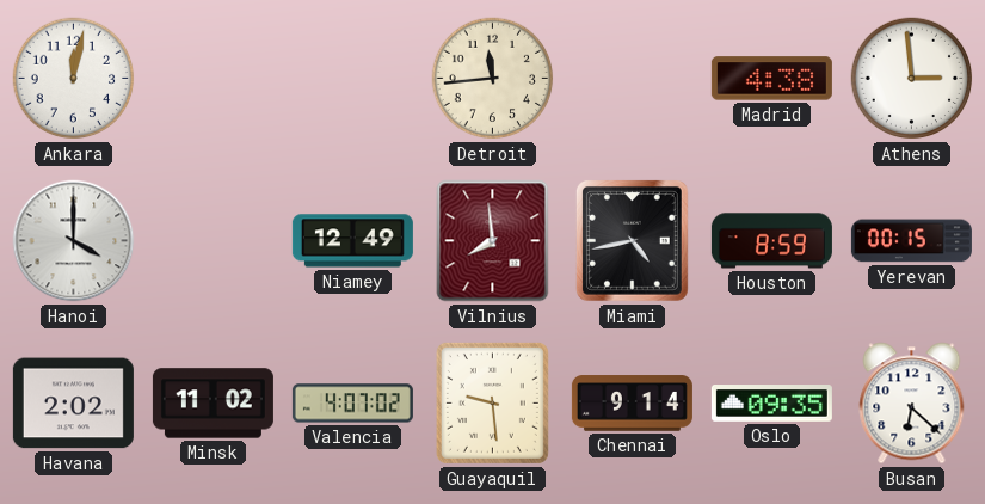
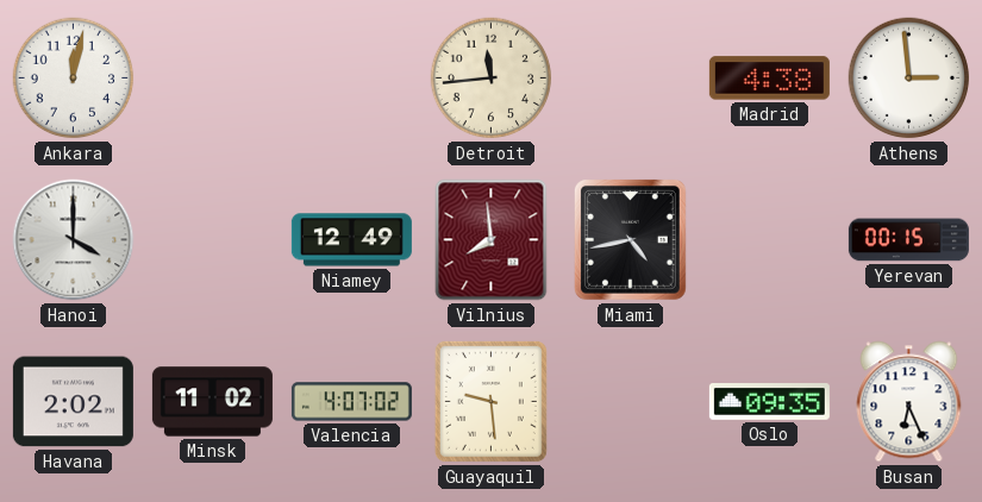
Houston: 8:59 -> none
Chennai: 9:14 -> none
Busan: 6:22 -> 6:26
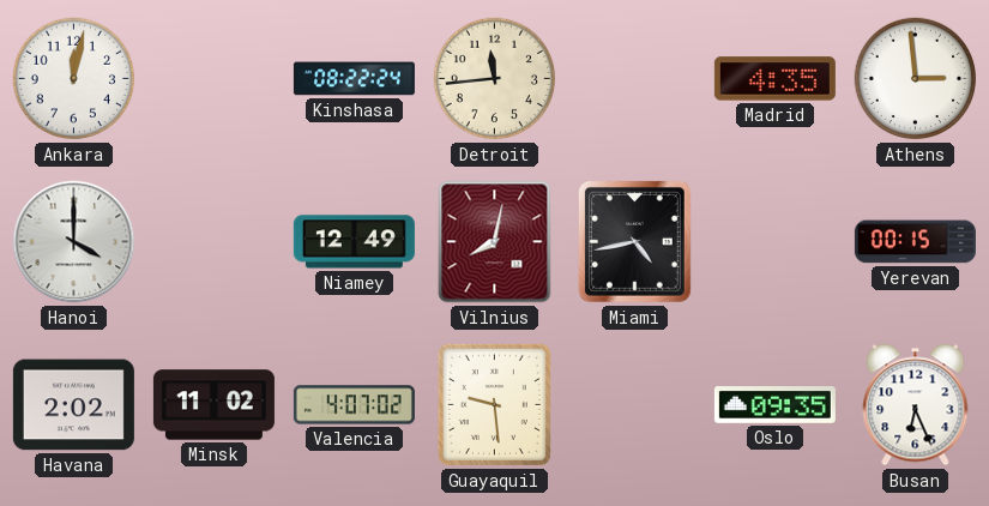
Kinshasa: none -> 08:22
Madrid: 4:38 -> 4:35
Vilnius: 7:59 -> 8:02
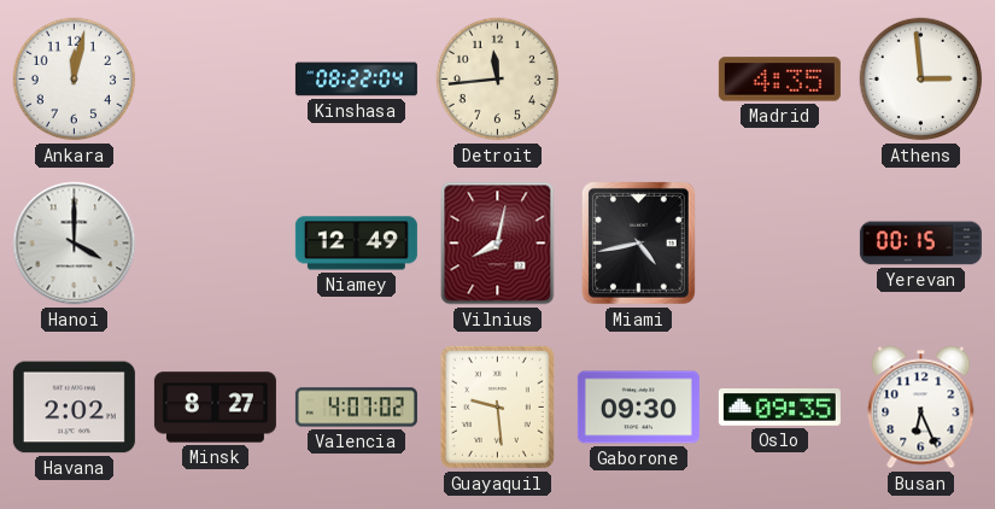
Kinshasa: 08:22:24 -> 08:22:04
Minsk: 11:02 -> 8:27
Gaborone: none -> 09:30
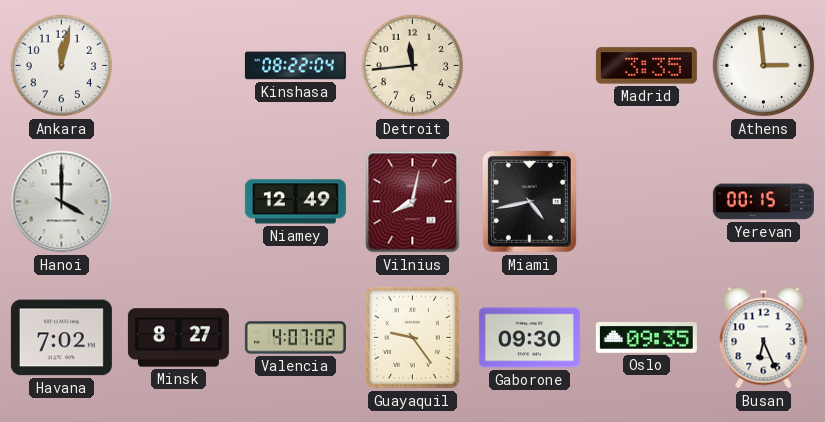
Madrid: 4:35 -> 3:35
Havana: 2:02 -> 7:02
Guayaquil: 9:29 -> 9:24
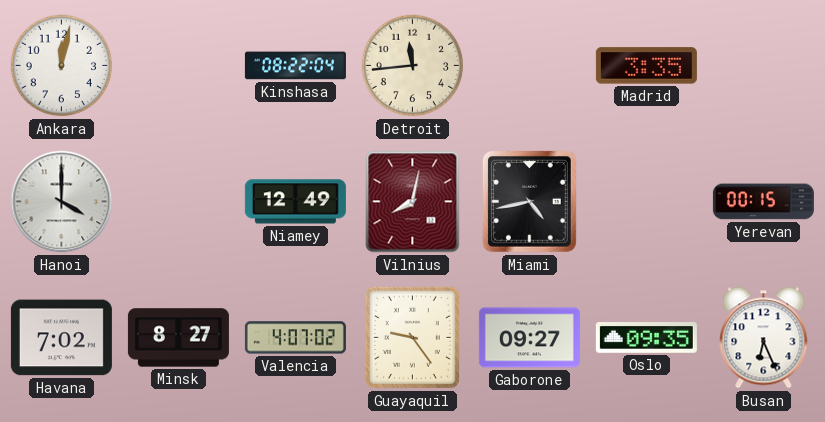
Athens: 2:59 -> none
Gaborone: 09:30 -> 09:27
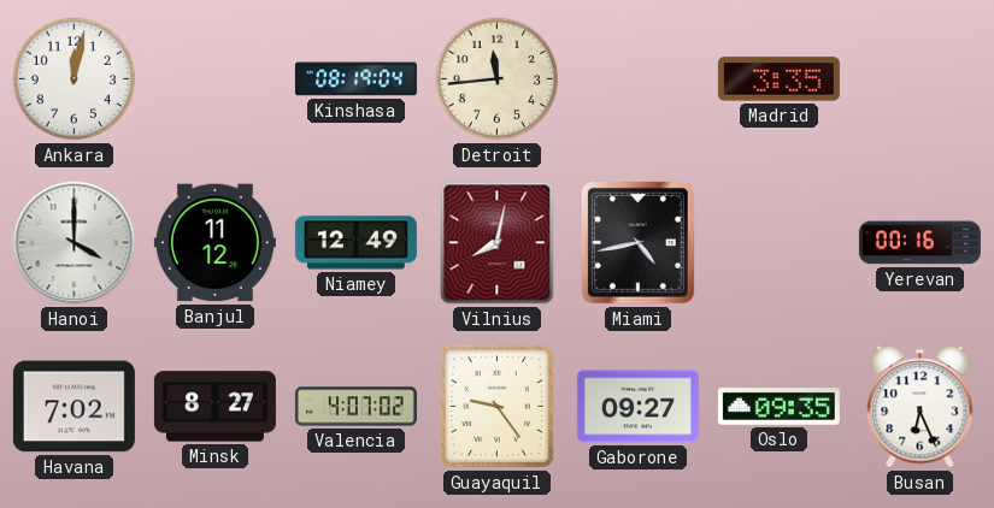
Kinshasa: 08:22 -> 08:19
Banjul: none -> 11:12
Yerevan: 00:15 -> 00:16
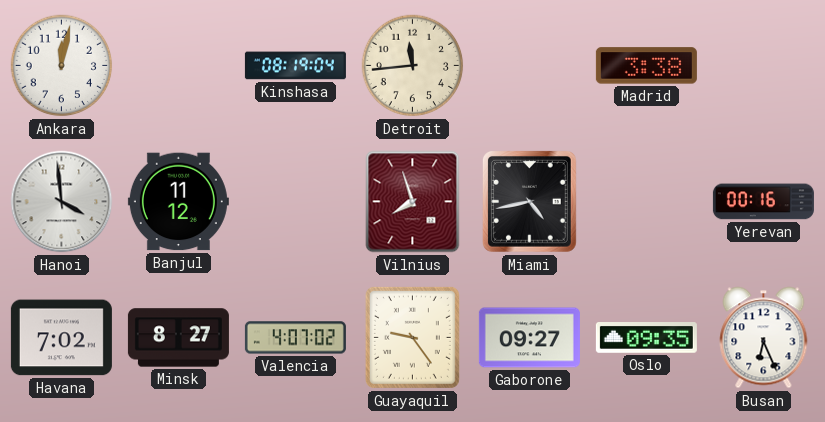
Madrid: 3:35 -> 3:38
Hanoi: 4:00 -> 3:59
Niamey: 12:49 -> none
Vilnius: 8:02 -> 7:57
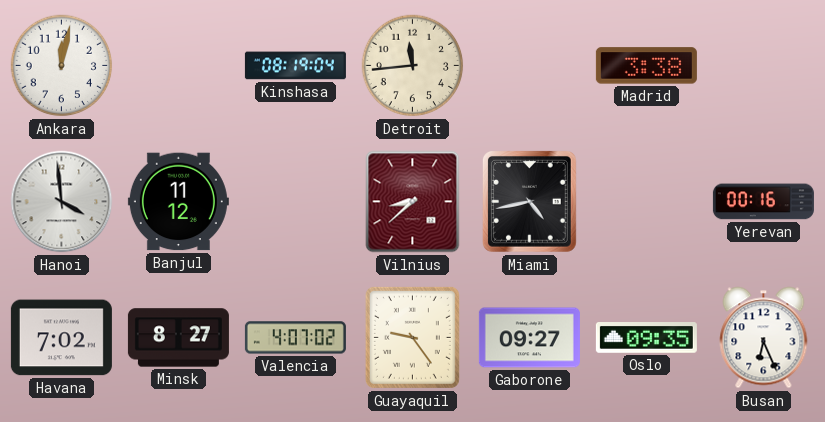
Vilnius: 7:57 -> 8:38
